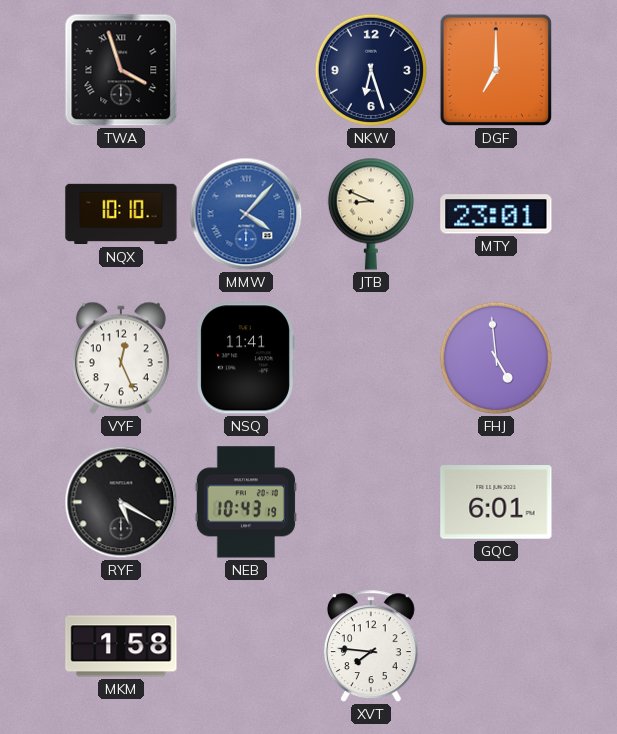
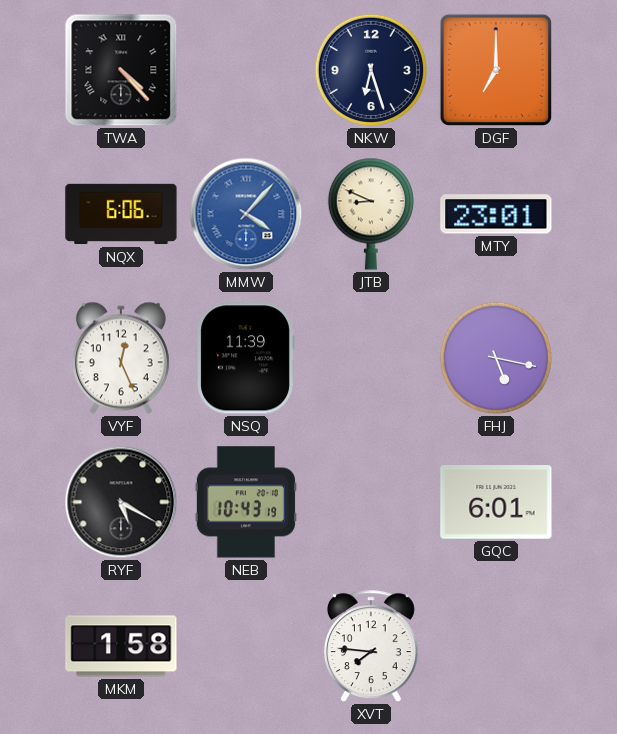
TWA: 3:57 -> 4:23
NQX: 10:10 -> 6:06
NSQ: 11:41 -> 11:39
FHJ: 4:59 -> 5:17
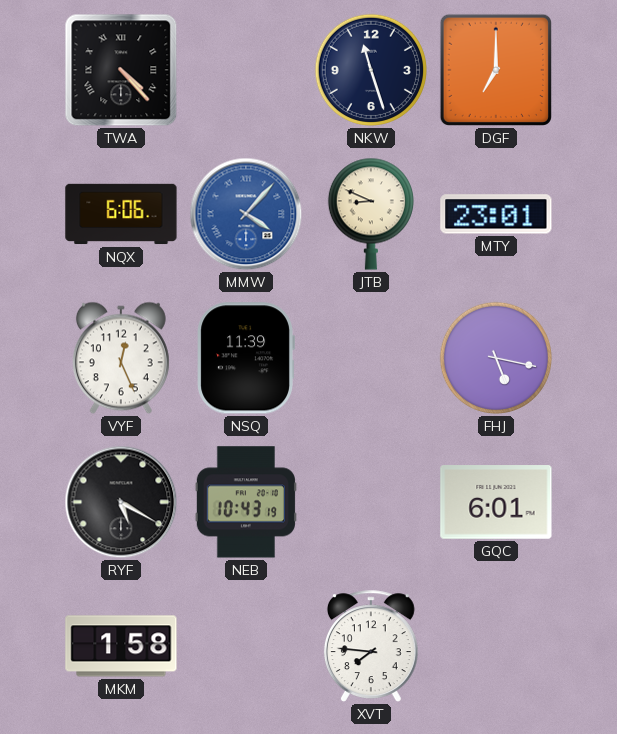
NKW: 6:27 -> 11:27
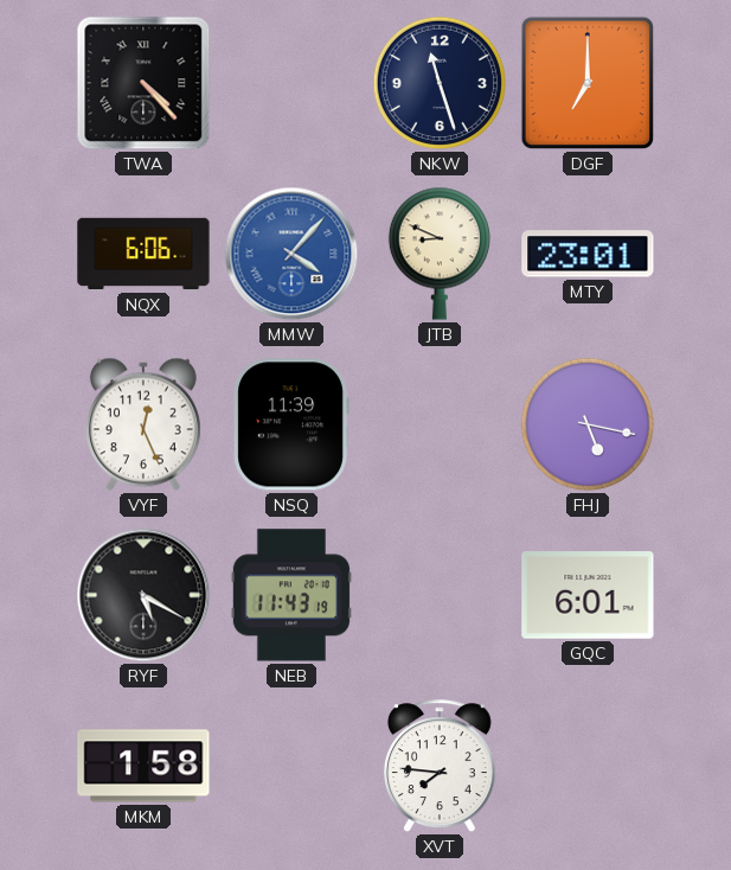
NEB: 10:43 -> 11:43
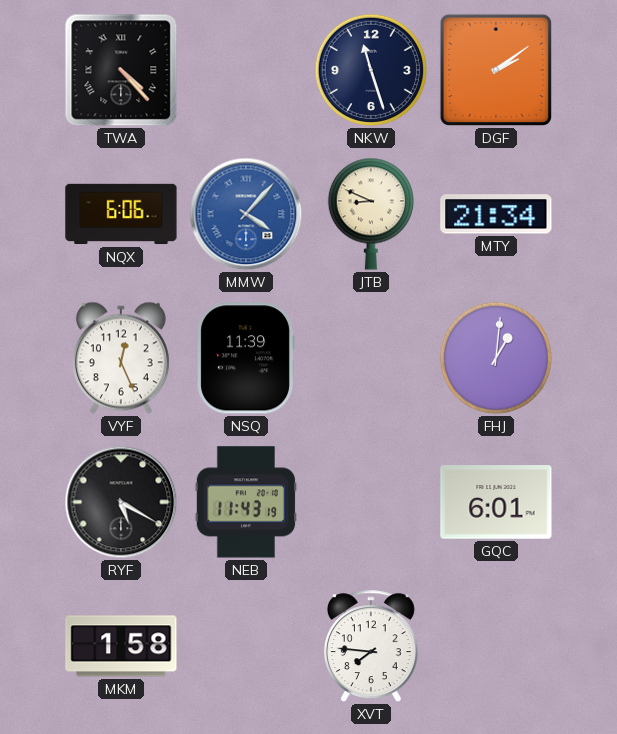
DGF: 7:00 -> 2:09
MTY: 23:01 -> 21:34
FHJ: 5:17 -> 1:01
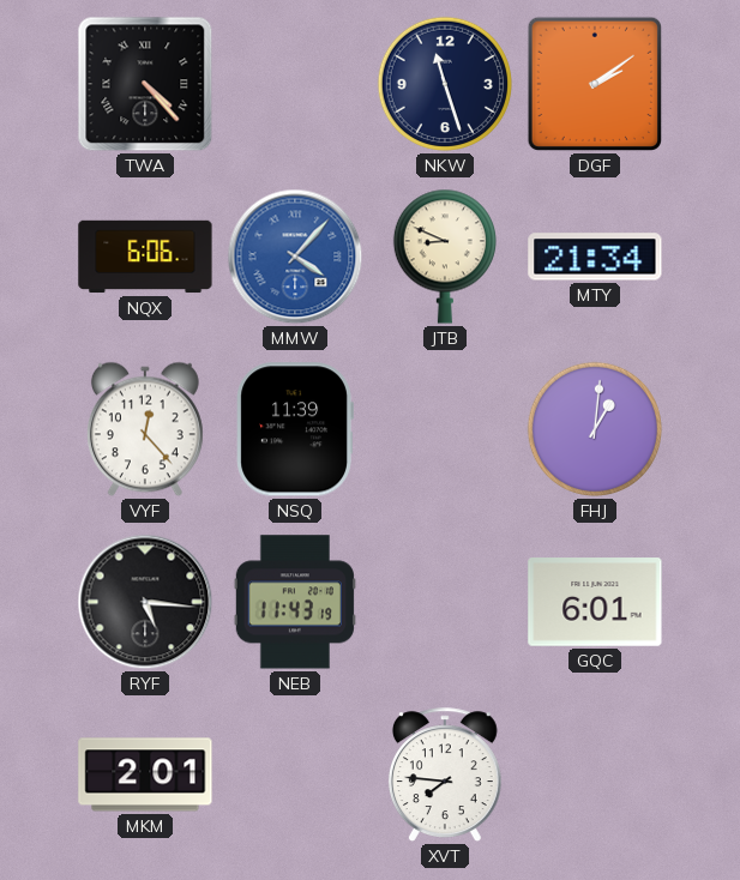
VYF: 12:26 -> 12:23
RYF: 5:20 -> 5:16
MKM: 1:58 -> 2:01
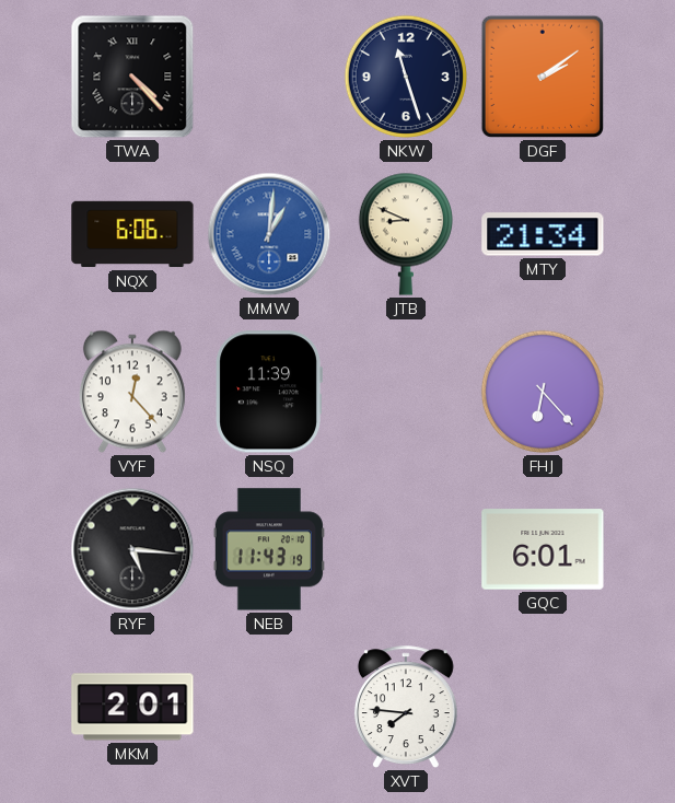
MMW: 4:07 -> 1:01
FHJ: 1:01 -> 6:23
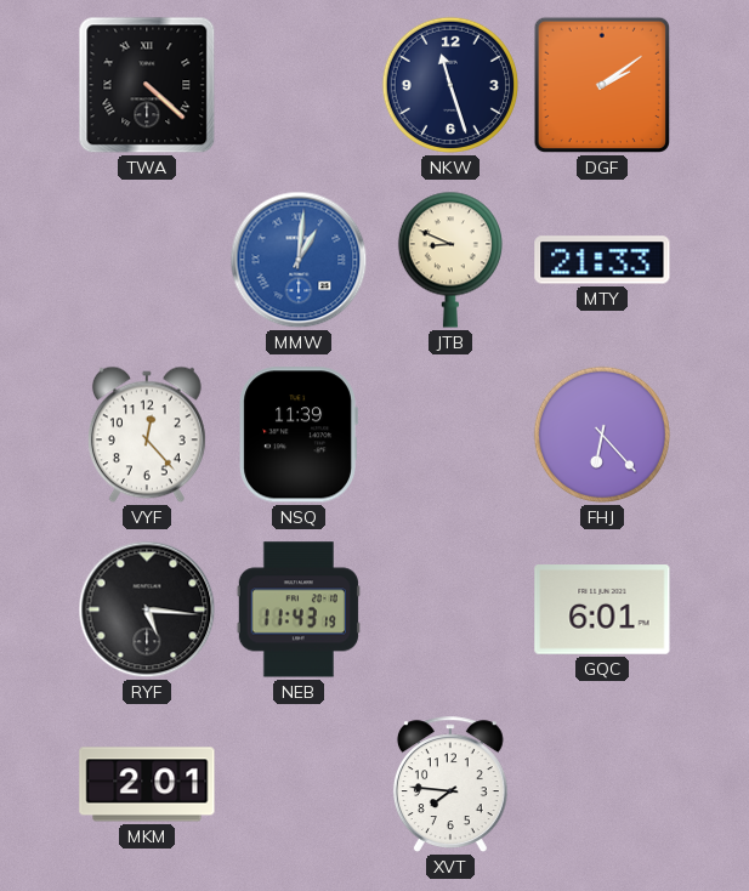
TWA: 4:23 -> 4:22
NQX: 6:06 -> none
MTY: 21:34 -> 21:33
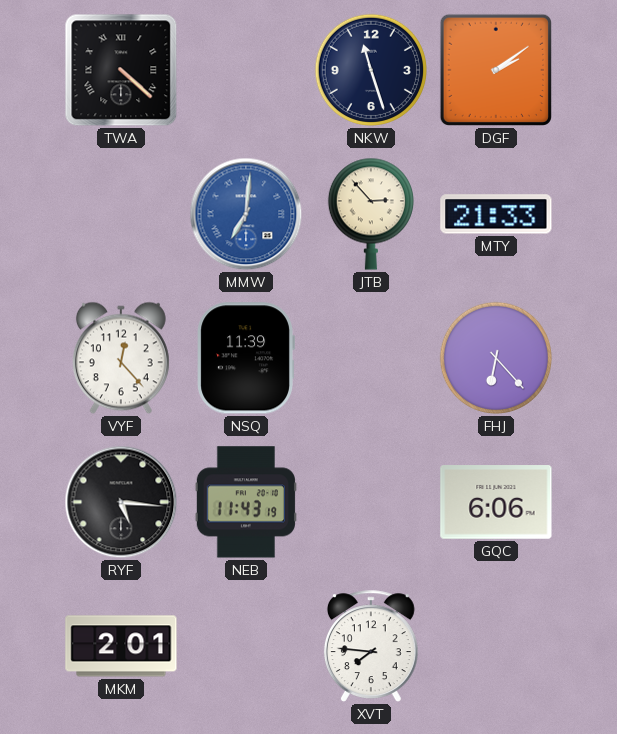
MMW: 1:01 -> 7:01
JTB: 8:49 -> 2:53
GQC: 6:01 -> 6:06
